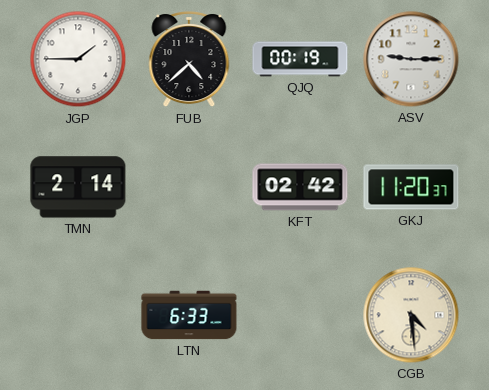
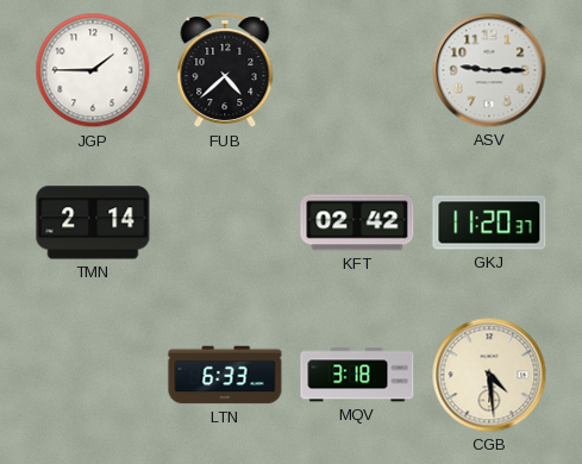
QJQ: 00:19 -> none
MQV: none -> 3:18
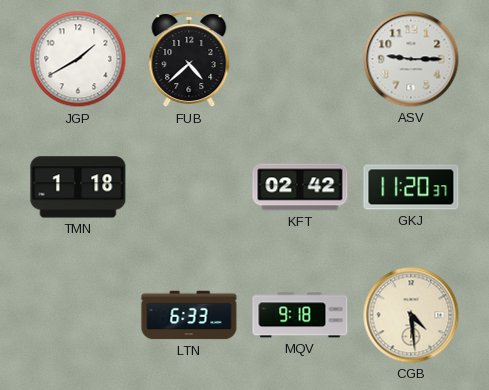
JGP: 1:45 -> 1:40
TMN: 2:14 -> 1:18
MQV: 3:18 -> 9:18
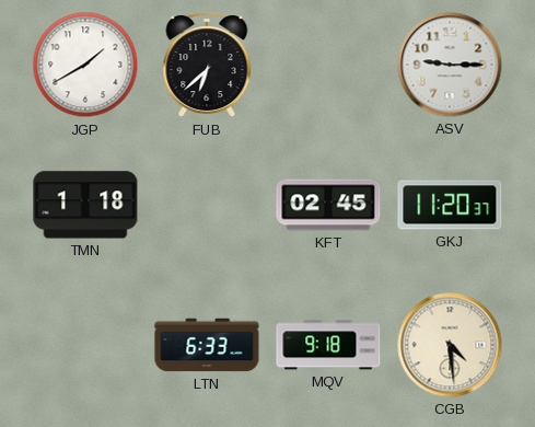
FUB: 4:38 -> 6:38
KFT: 02:42 -> 02:45
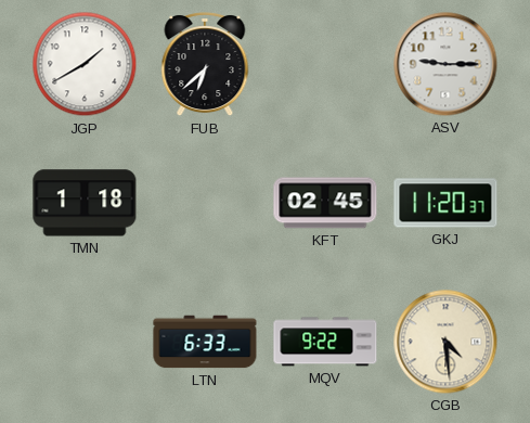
MQV: 9:18 -> 9:22
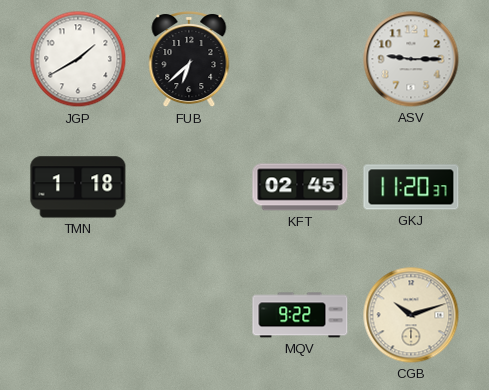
LTN: 6:33 -> none
CGB: 4:29 -> 10:12
